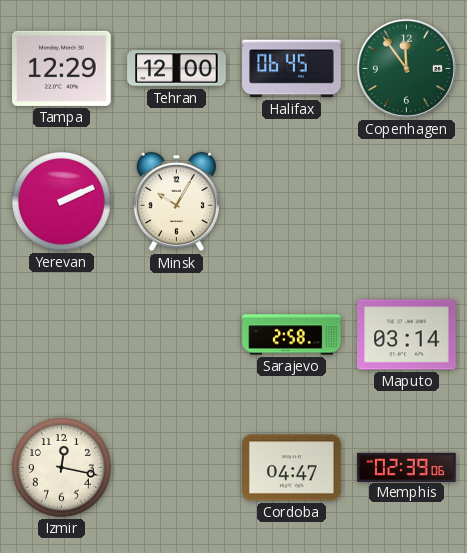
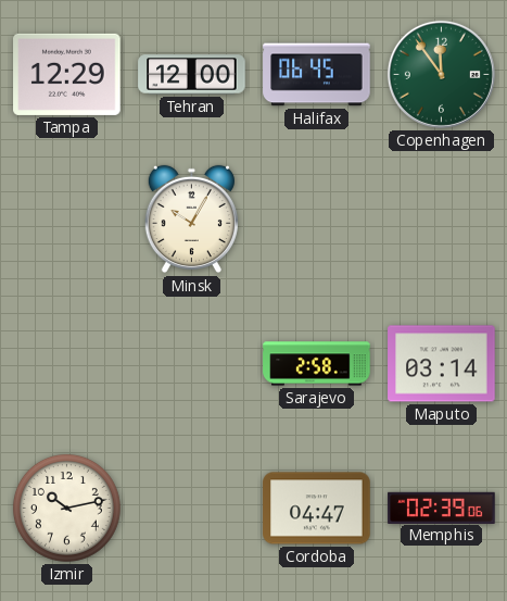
Yerevan: 2:11 -> none
Izmir: 12:17 -> 10:13
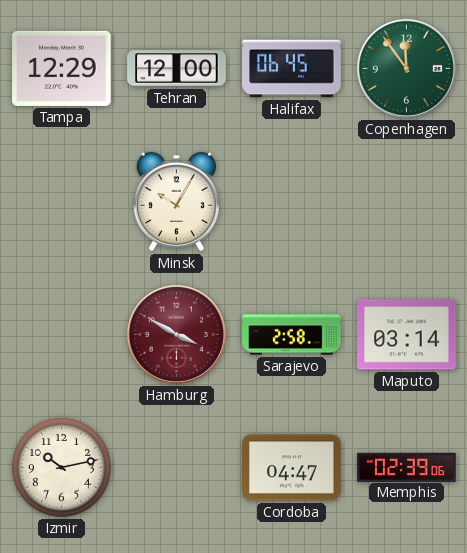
Hamburg: none -> 3:50
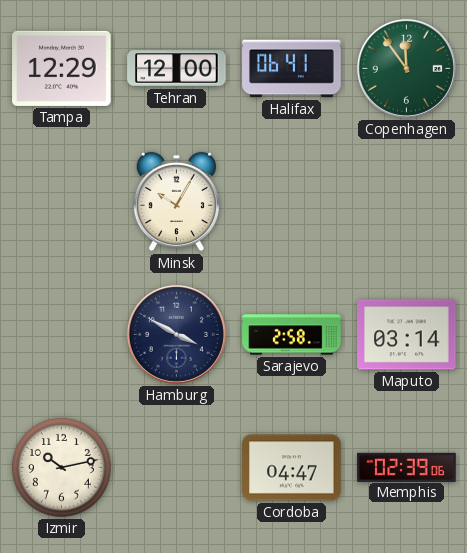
Halifax: 06:45 -> 06:41
Hamburg dial: burgundy -> navy
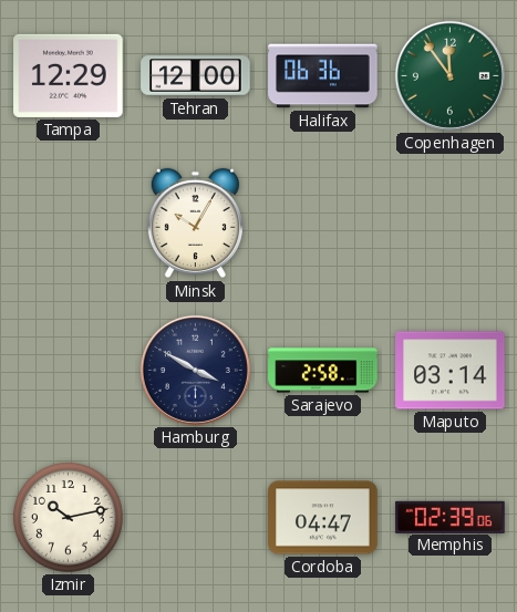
Halifax: 06:41 -> 06:36
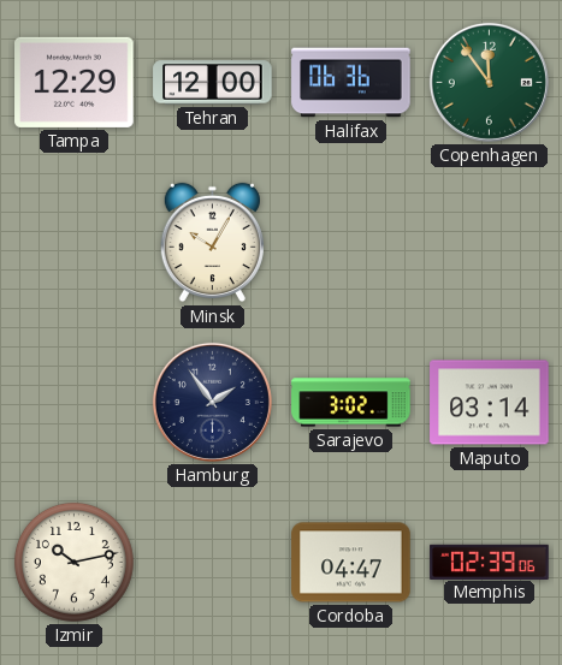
Hamburg: 3:50 -> 1:54
Sarajevo: 2:58 -> 3:02
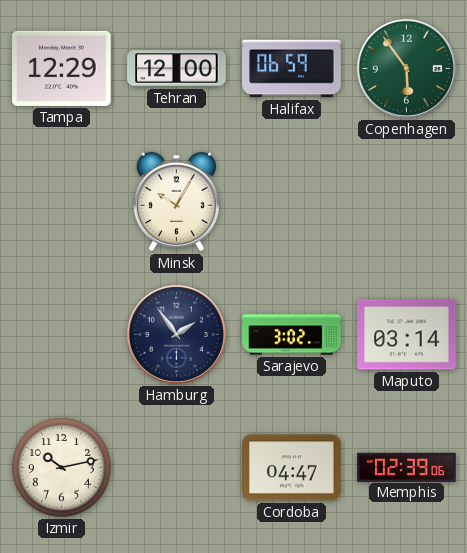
Halifax: 06:36 -> 06:59
Copenhagen: 11:54 -> 5:54
